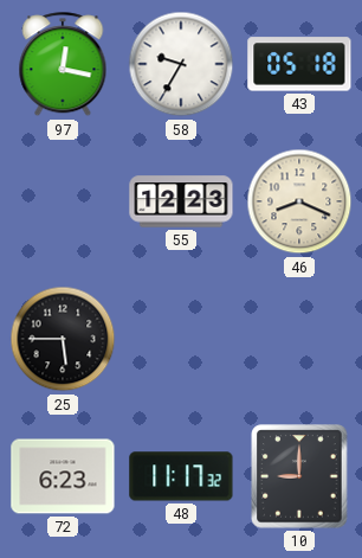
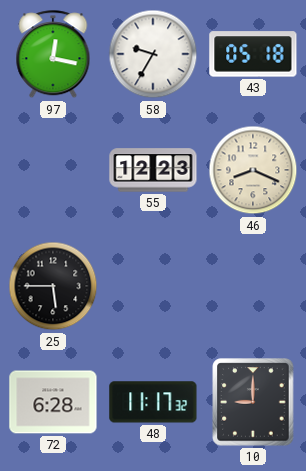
72: 6:23 -> 6:28
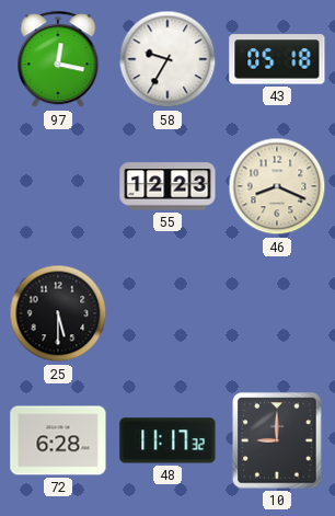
25: 5:45 -> 5:30
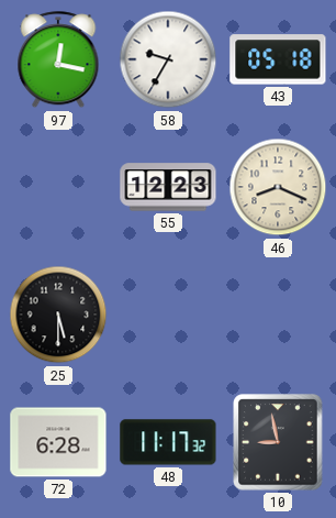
10: 9:00 -> 8:58
